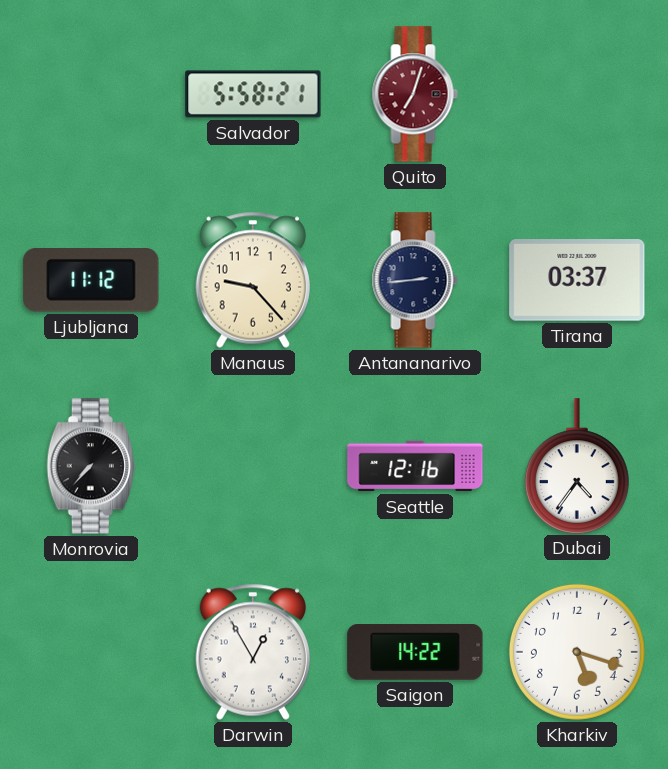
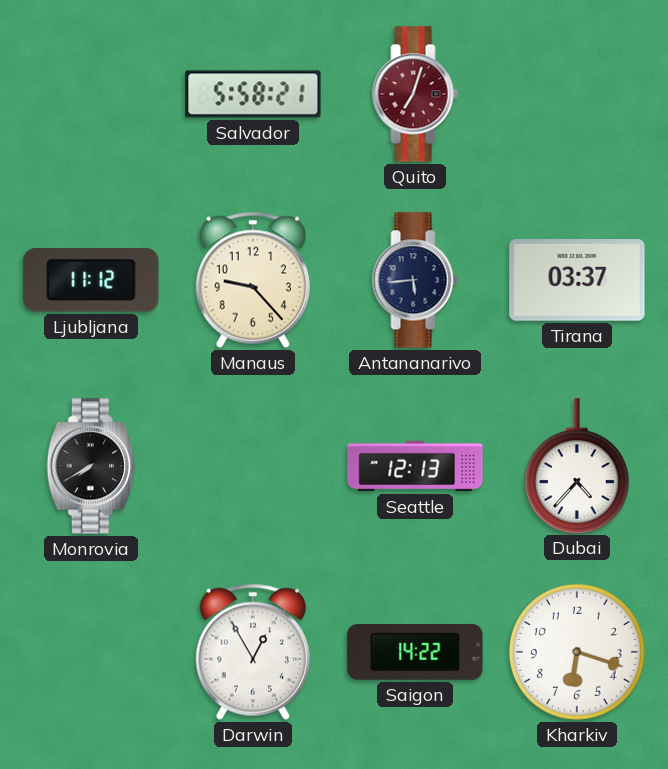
Antananarivo: 2:44 -> 5:44
Monrovia: 7:37 -> 7:40
Seattle: 12:16 -> 12:13
Dubai: 4:36 -> 4:37
Kharkiv: 5:18 -> 6:18
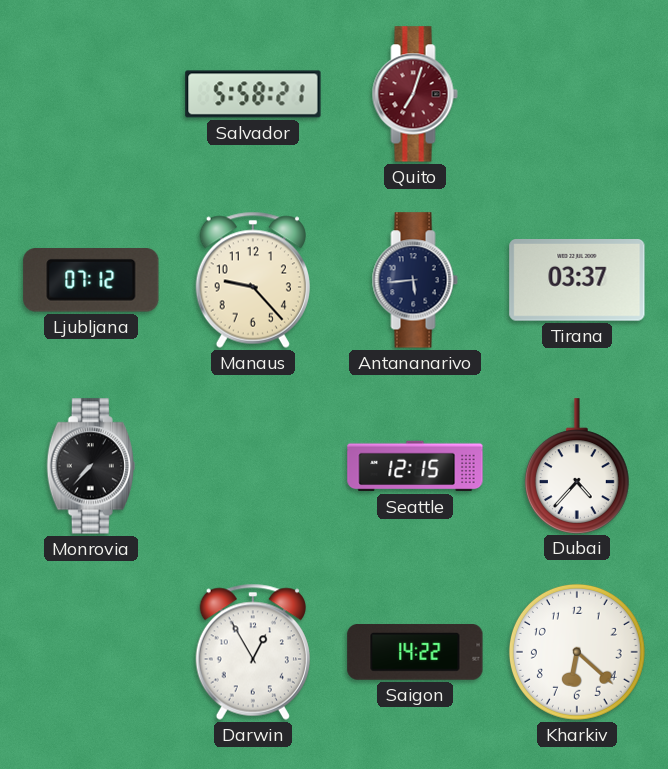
Ljubljana: 11:12 -> 07:12
Monrovia: 7:40 -> 7:37
Seattle: 12:13 -> 12:15
Kharkiv: 6:18 -> 6:22
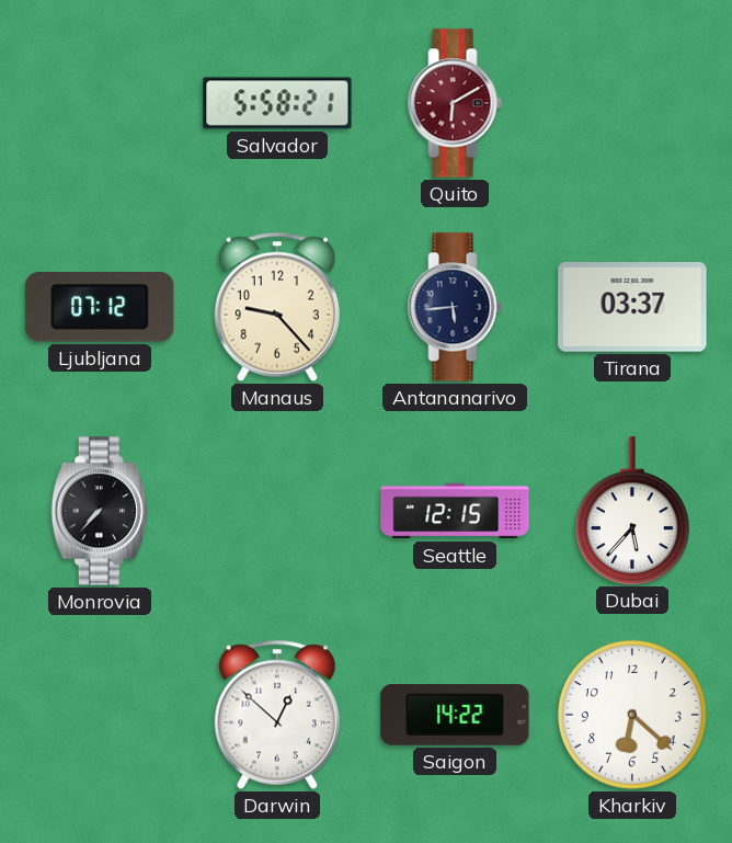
Quito: 7:03 -> 6:10
Dubai: 4:37 -> 5:37
Darwin: 12:55 -> 12:52
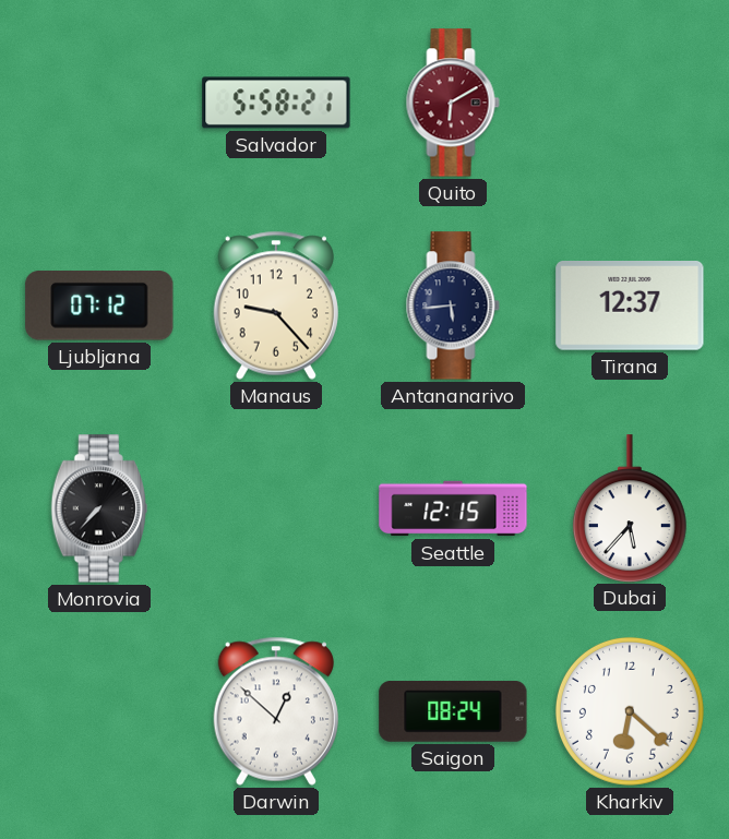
Tirana: 03:37 -> 12:37
Saigon: 14:22 -> 08:24
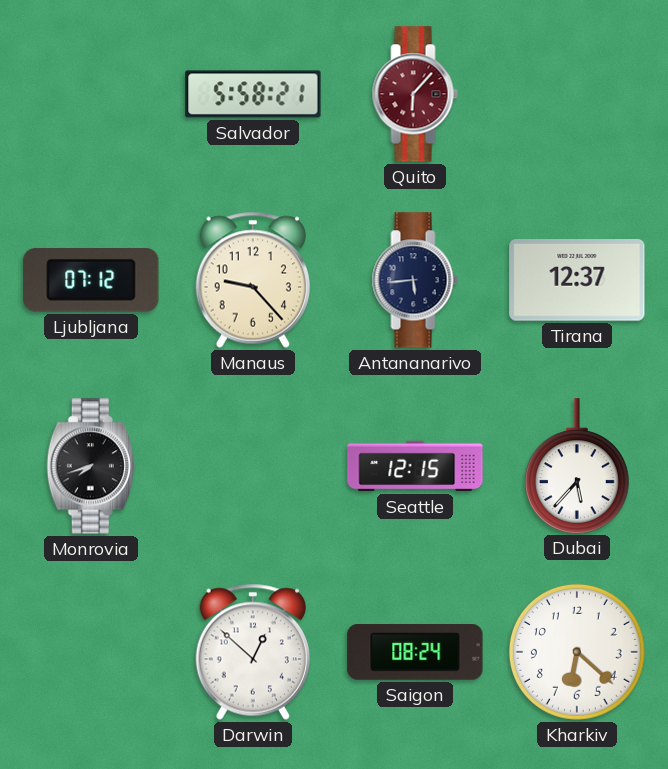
Quito: 6:10 -> 6:07
Monrovia: 7:37 -> 7:42
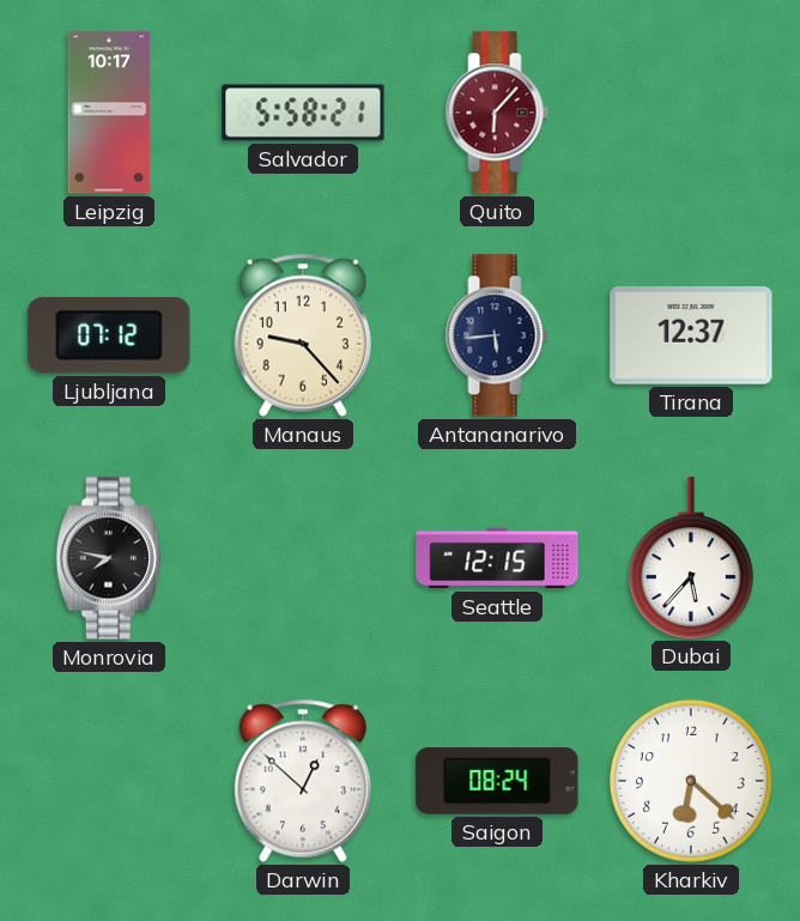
Leipzig: none -> 10:17
Monrovia: 7:42 -> 7:47
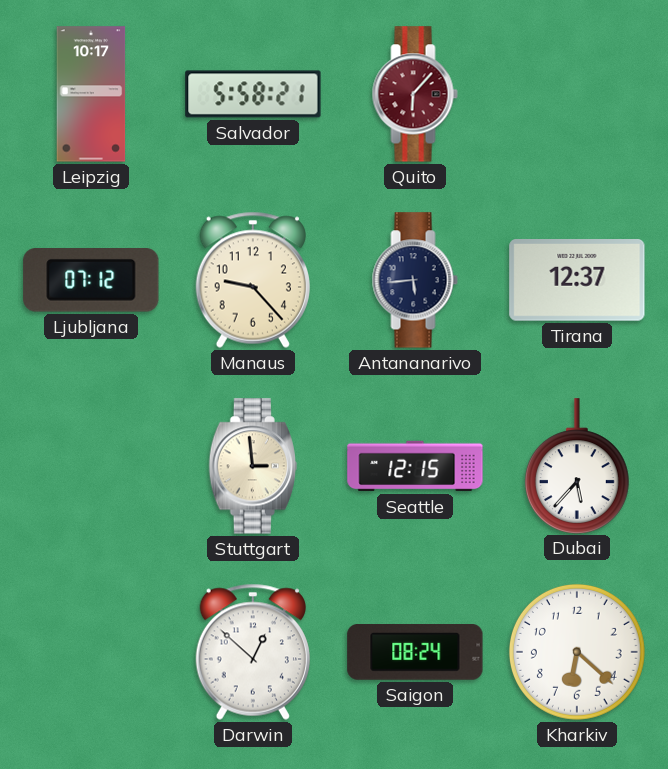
Monrovia: 7:47 -> none
Stuttgart: none -> 2:59
